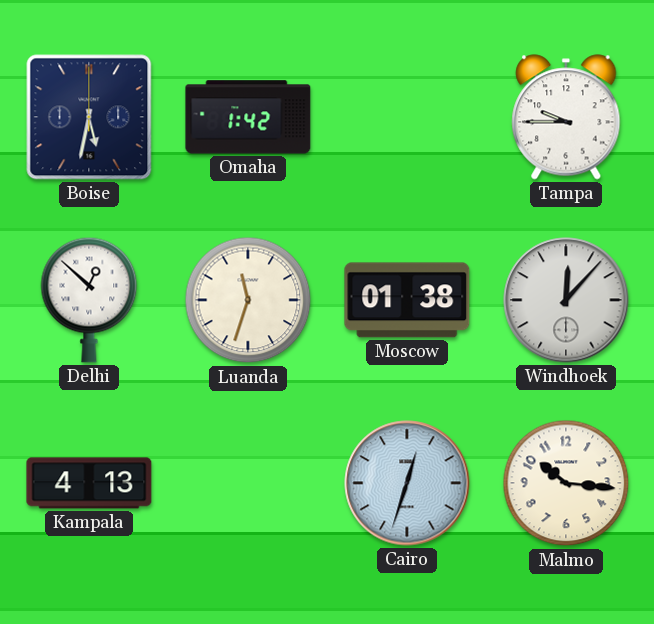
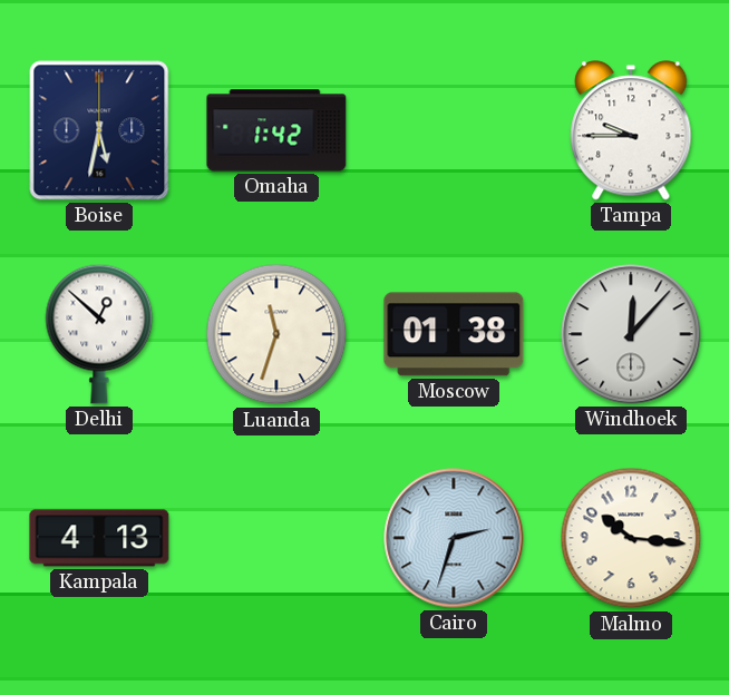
Cairo: 12:33 -> 2:33
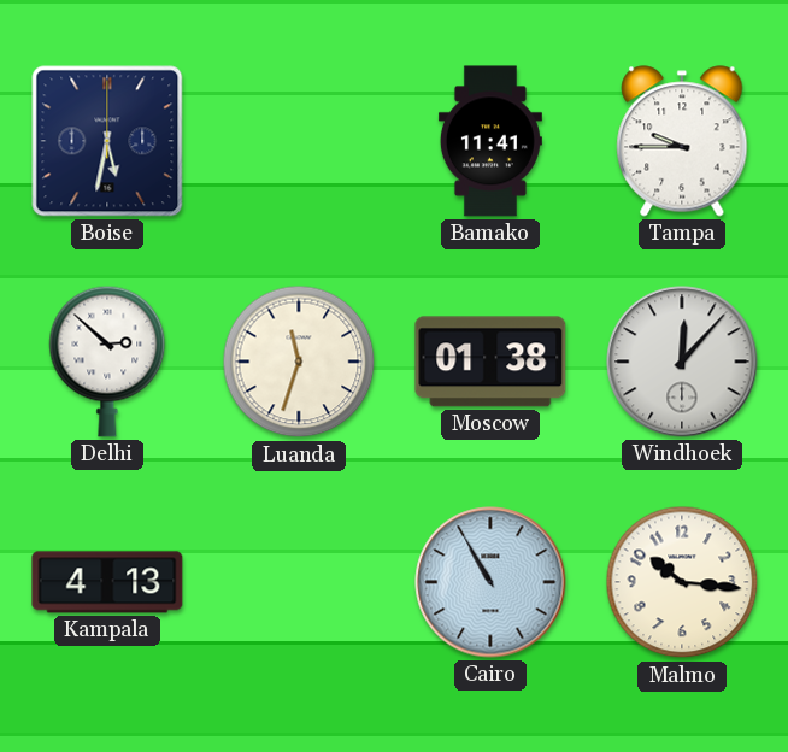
Omaha: 1:42 -> none
Bamako: none -> 11:41
Delhi: 12:52 -> 2:52
Cairo: 2:33 -> 10:55
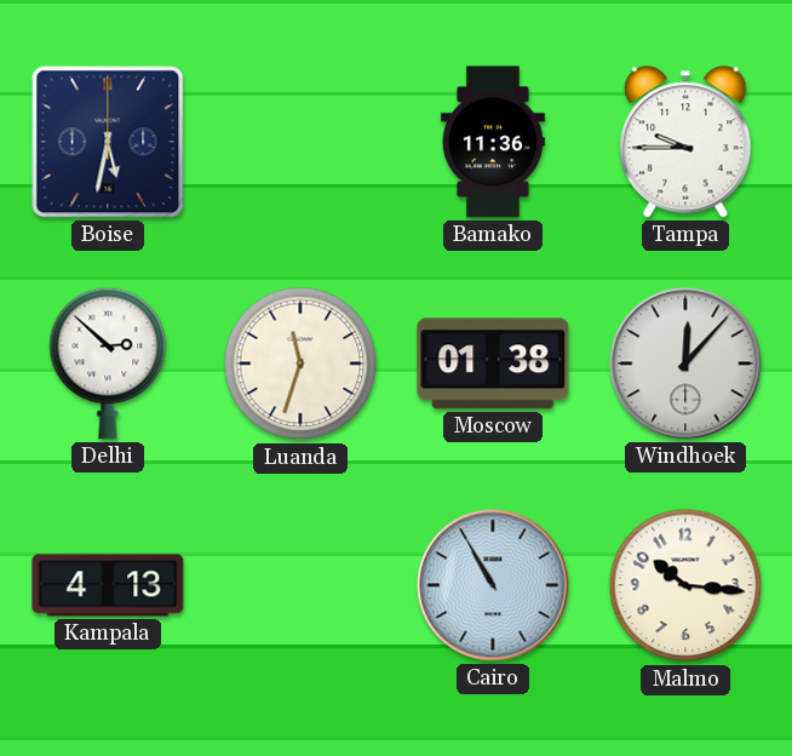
Bamako: 11:41 -> 11:36
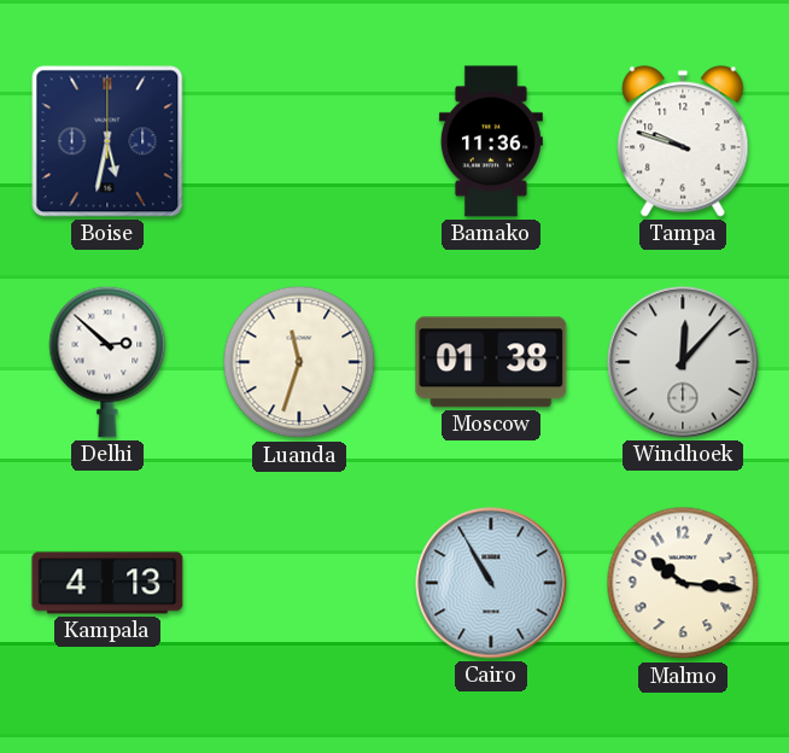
Tampa: 9:45 -> 9:48
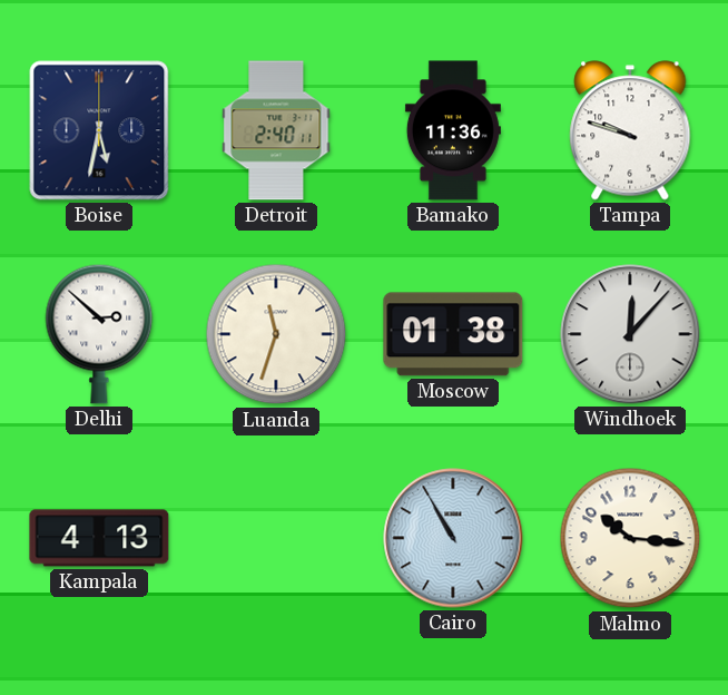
Detroit: none -> 2:40
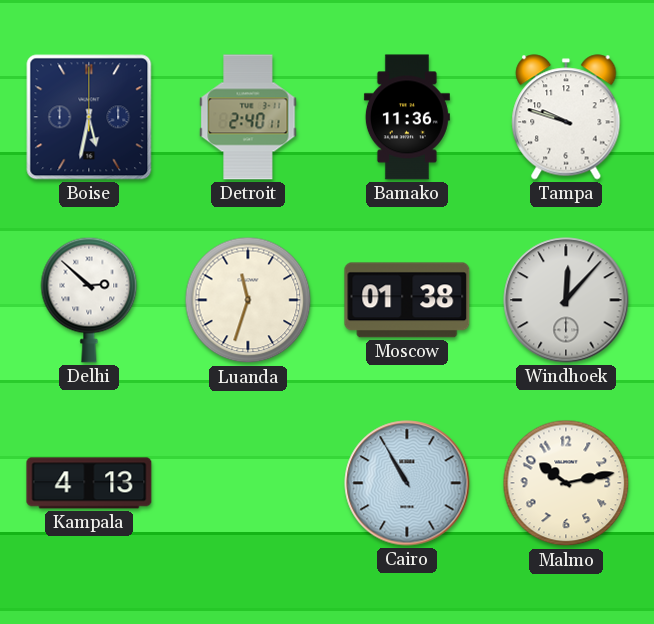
Malmo: 10:16 -> 10:13
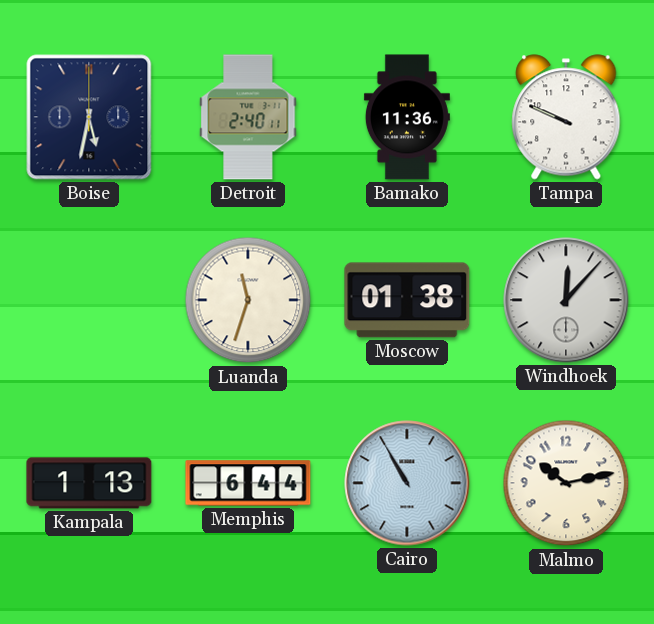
Tampa: 9:48 -> 9:49
Delhi: 2:52 -> none
Kampala: 4:13 -> 1:13
Memphis: none -> 6:44
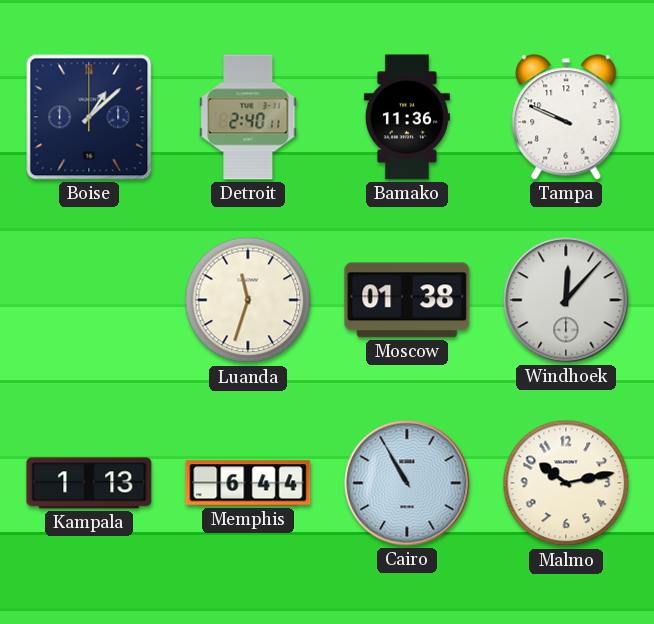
Boise: 5:32 -> 1:08
